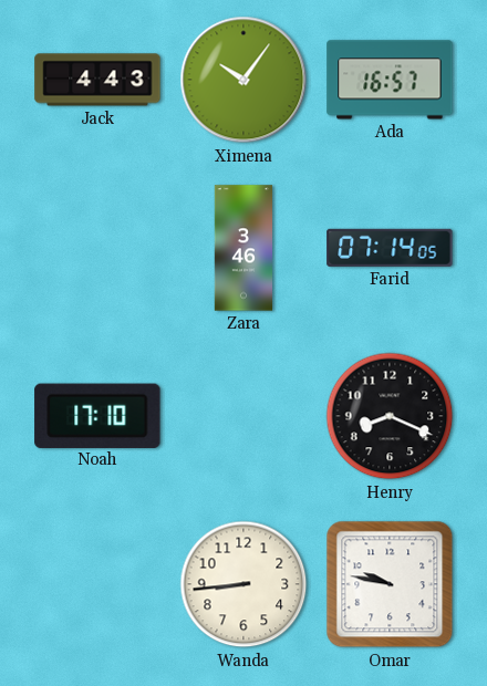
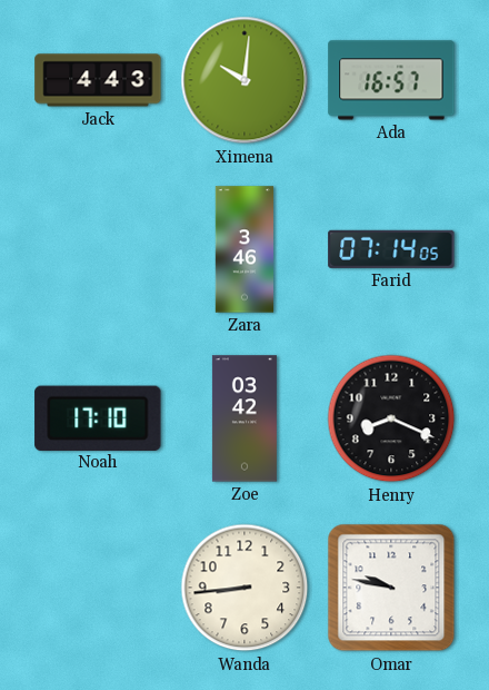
Ximena: 10:06 -> 10:01
Zoe: none -> 03:42
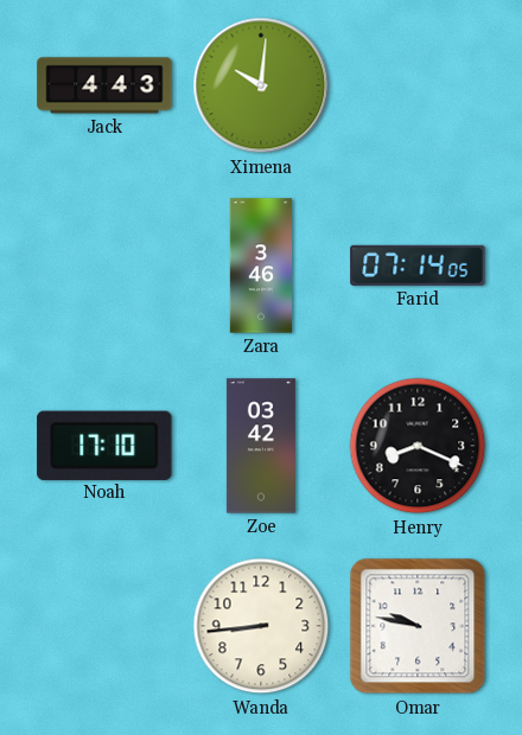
Ada: 16:57 -> none
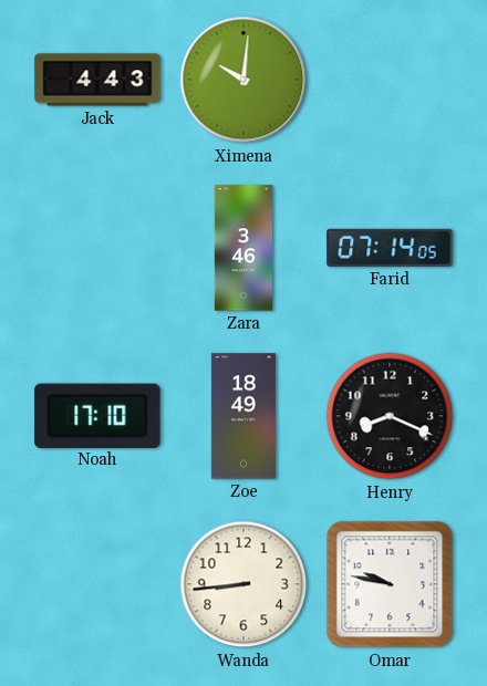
Zoe: 03:42 -> 18:49
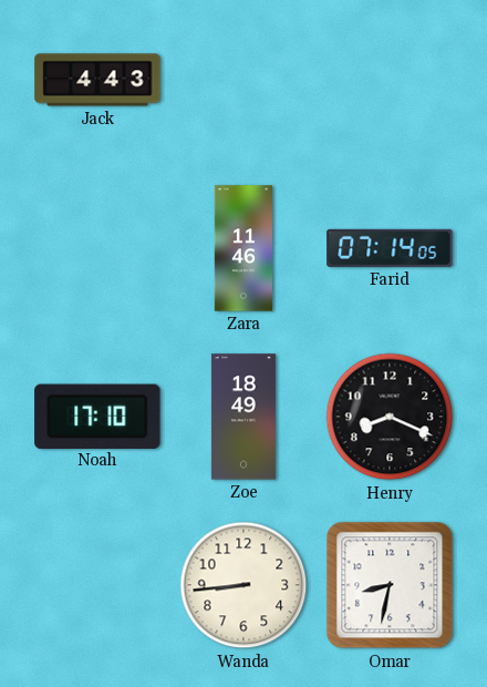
Ximena: 10:01 -> none
Zara: 3:46 -> 11:46
Omar: 9:47 -> 8:32
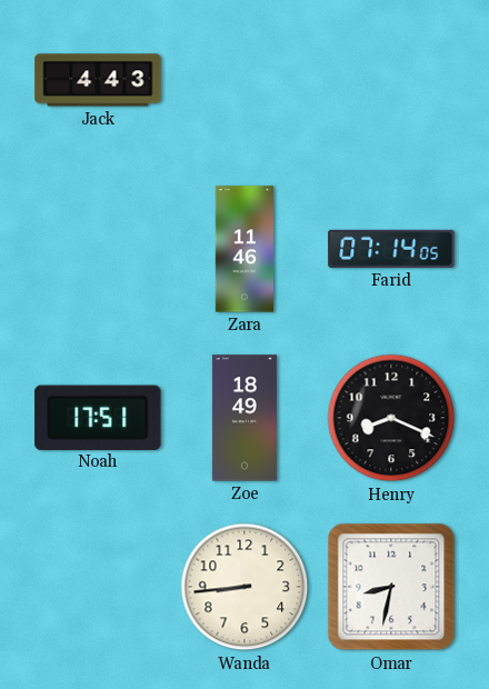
Noah: 17:10 -> 17:51
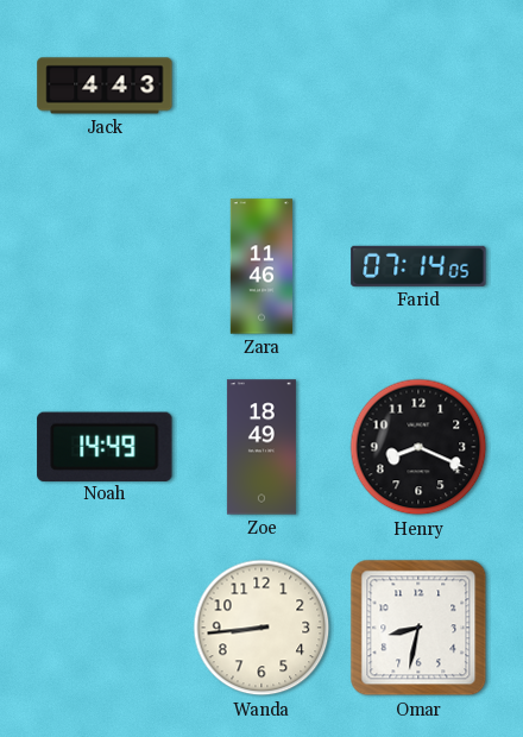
Noah: 17:51 -> 14:49
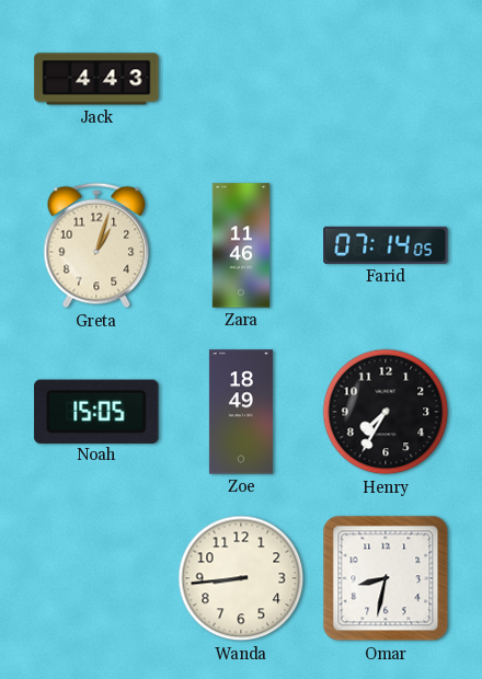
Greta: none -> 1:03
Noah: 14:49 -> 15:05
Henry: 8:19 -> 7:35
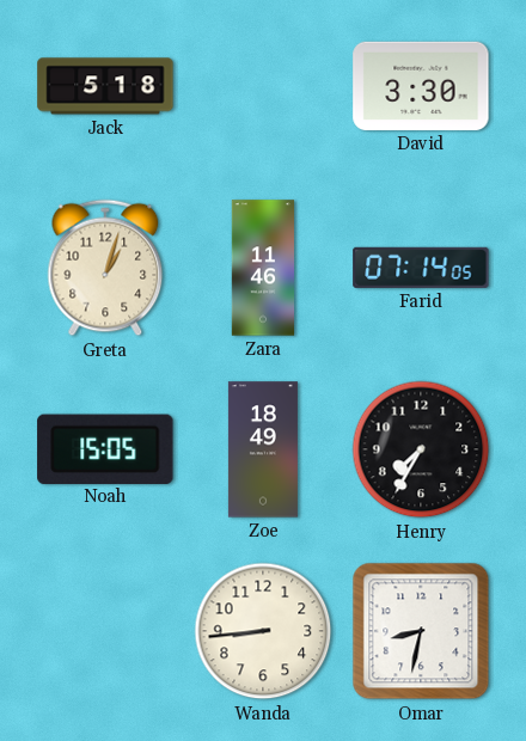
Jack: 4:43 -> 5:18
David: none -> 3:30
